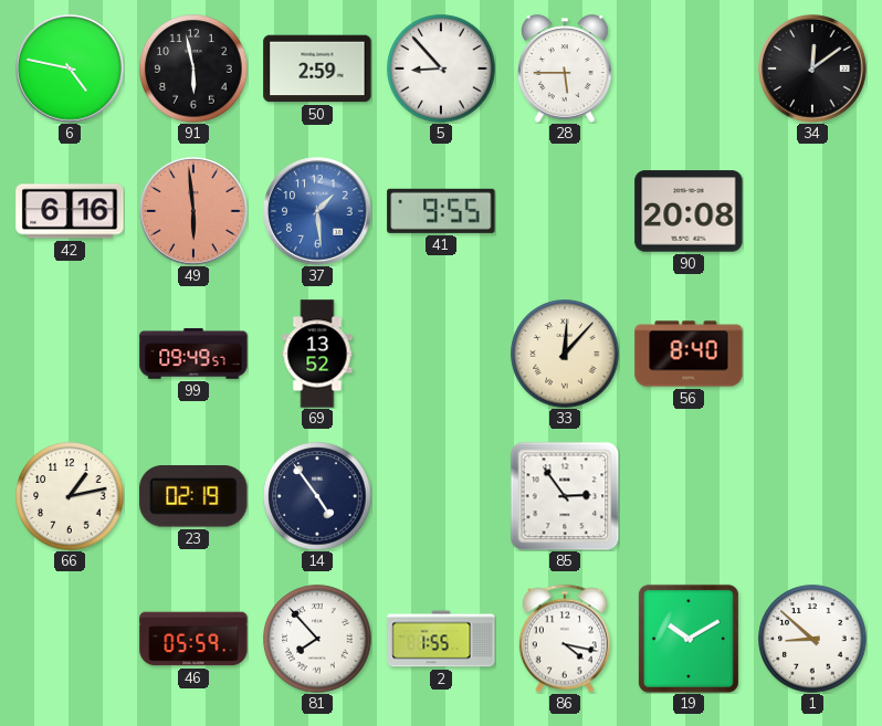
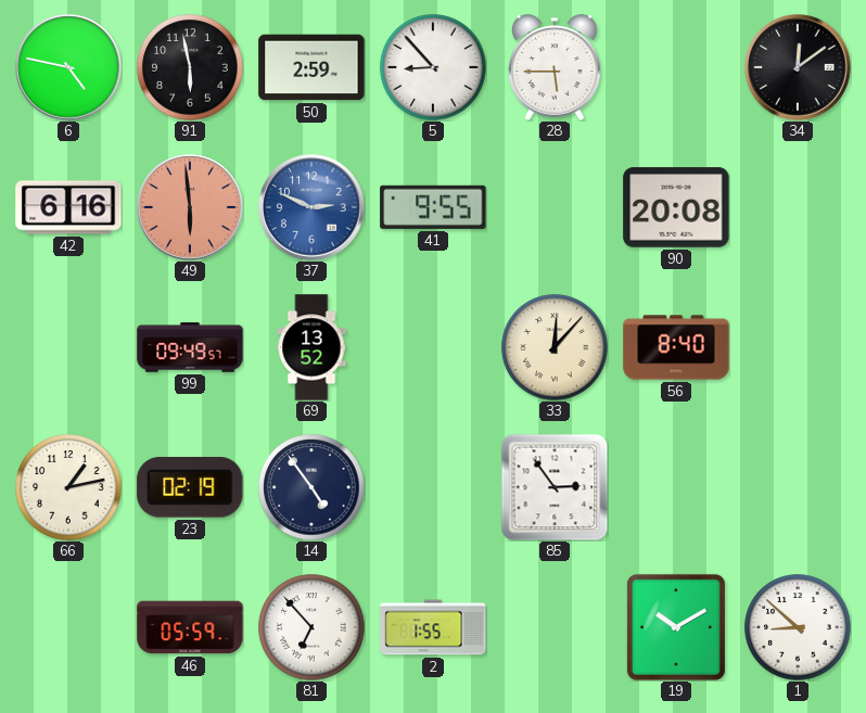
37: 1:29 -> 2:49
81: 7:53 -> 6:53
86: 4:17 -> none
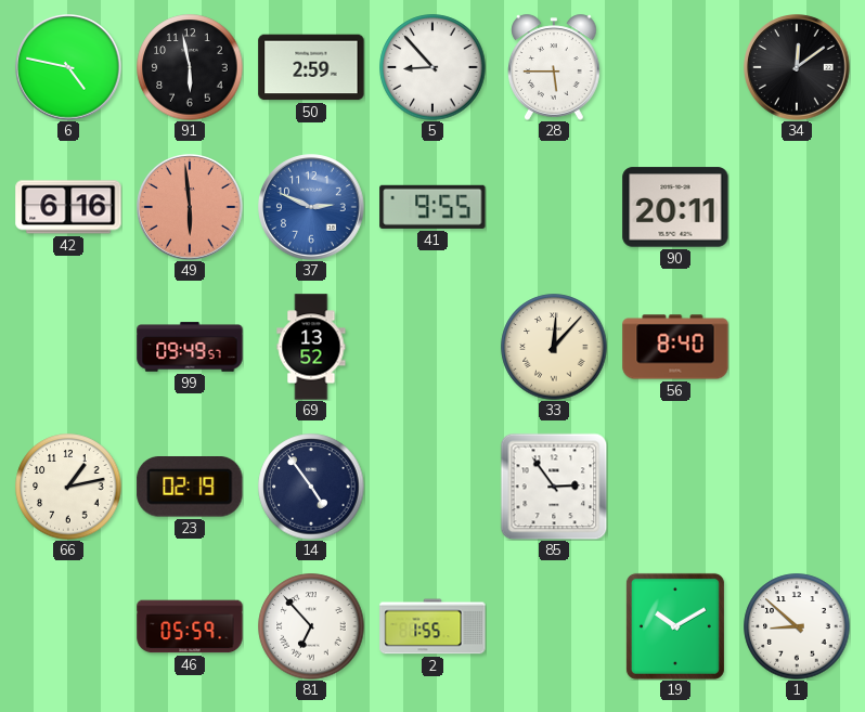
90: 20:08 -> 20:11
